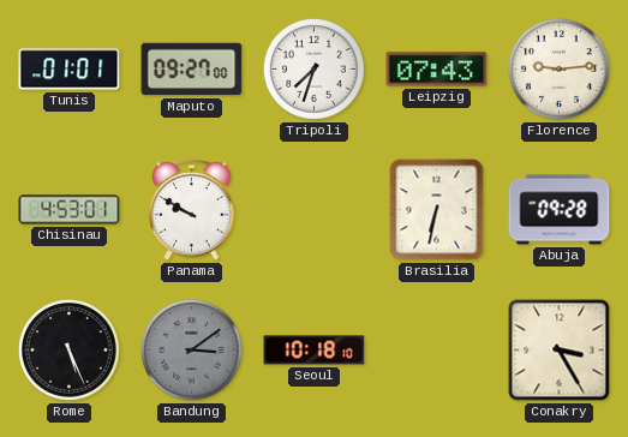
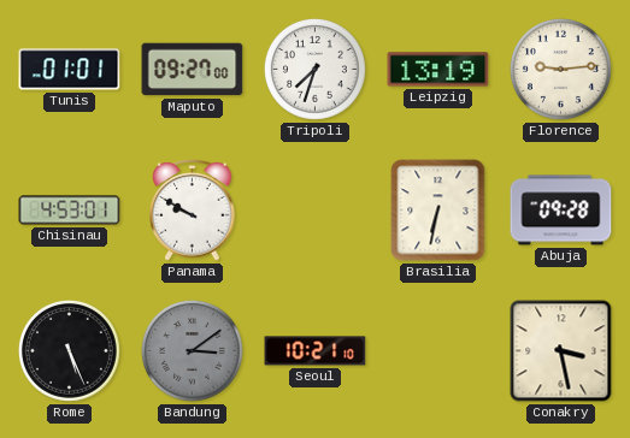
Leipzig: 07:43 -> 13:19
Seoul: 10:18 -> 10:21
Conakry: 3:25 -> 3:28
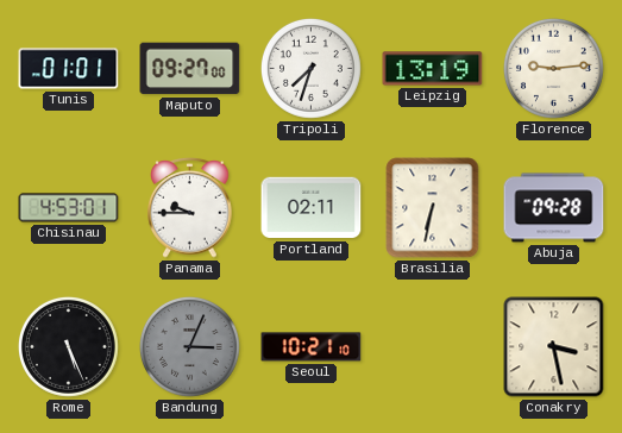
Panama: 9:50 -> 9:45
Portland: none -> 02:11
Bandung: 3:09 -> 3:04
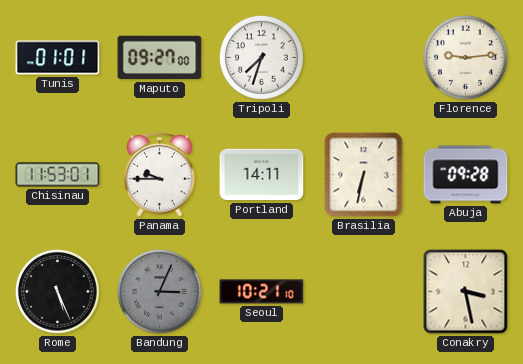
Leipzig: 13:19 -> none
Chisinau: 4:53 -> 11:53
Portland: 02:11 -> 14:11
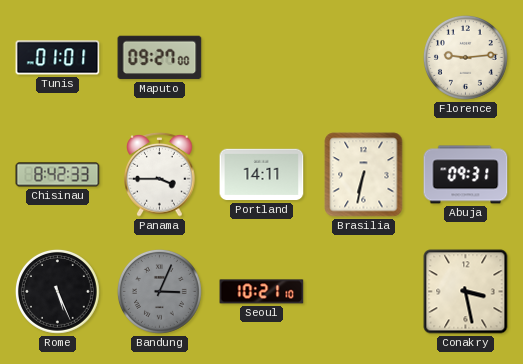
Tripoli: 7:33 -> none
Chisinau: 11:53 -> 8:42
Panama: 9:45 -> 3:45
Abuja: 09:28 -> 09:31
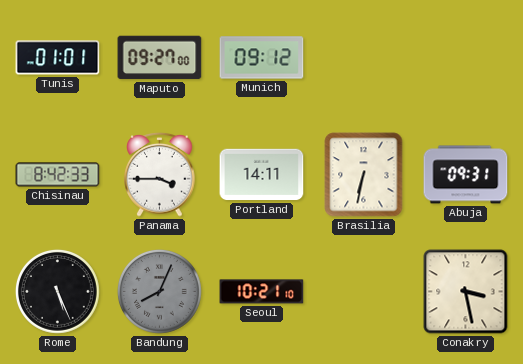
Munich: none -> 09:12
Florence: 9:14 -> none
Bandung: 3:04 -> 8:04
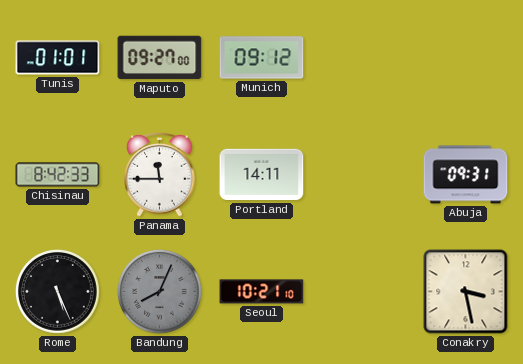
Panama: 3:45 -> 11:45
Brasilia: 6:32 -> none
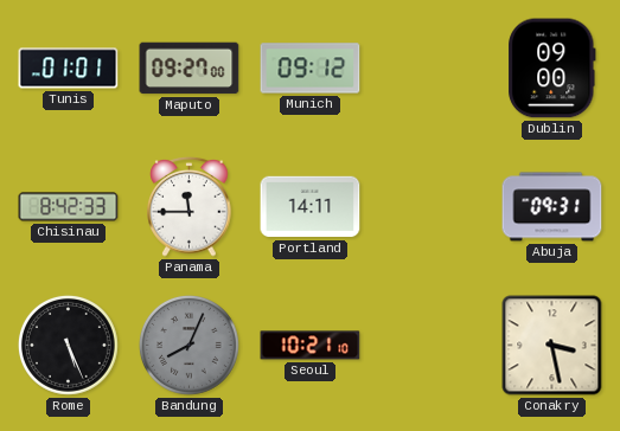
Dublin: none -> 09:00
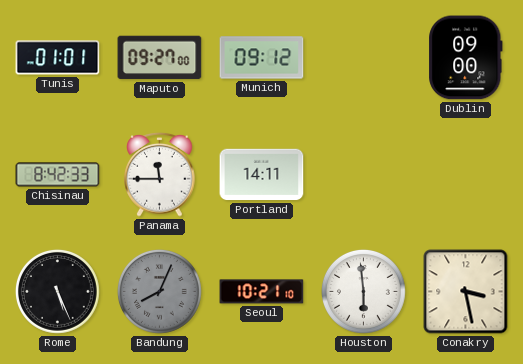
Abuja: 09:31 -> none
Houston: none -> 5:59
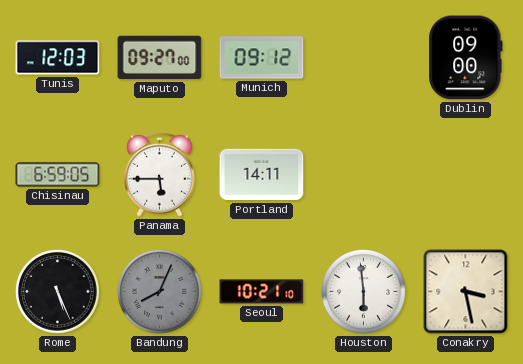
Tunis: 01:01 -> 12:03
Chisinau: 8:42 -> 6:59
Panama: 11:45 -> 5:45
